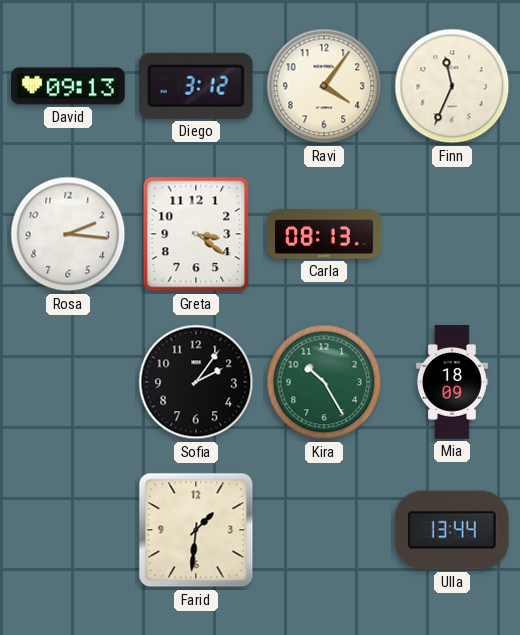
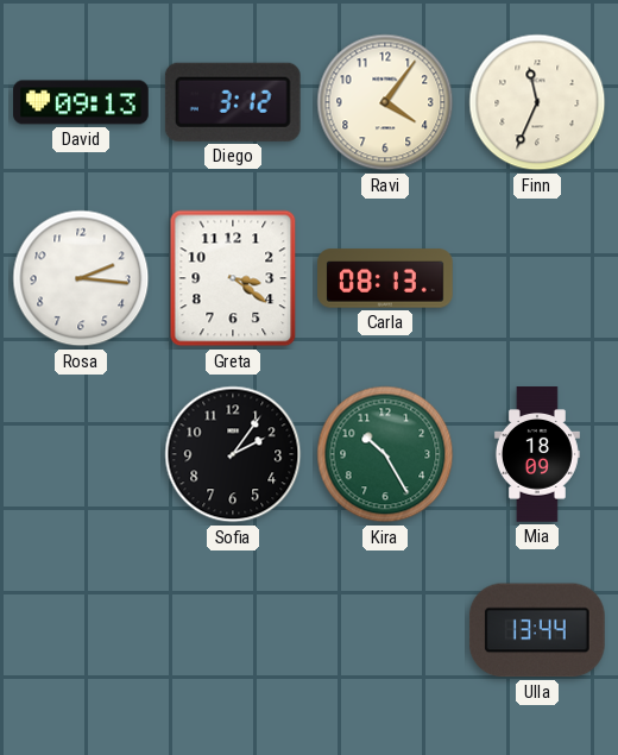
Farid: 1:31 -> none
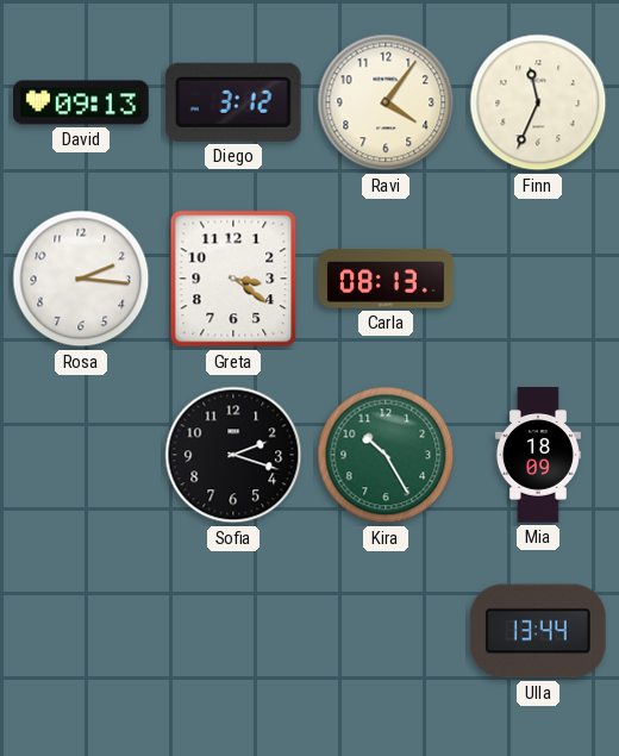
Sofia: 2:06 -> 2:18
